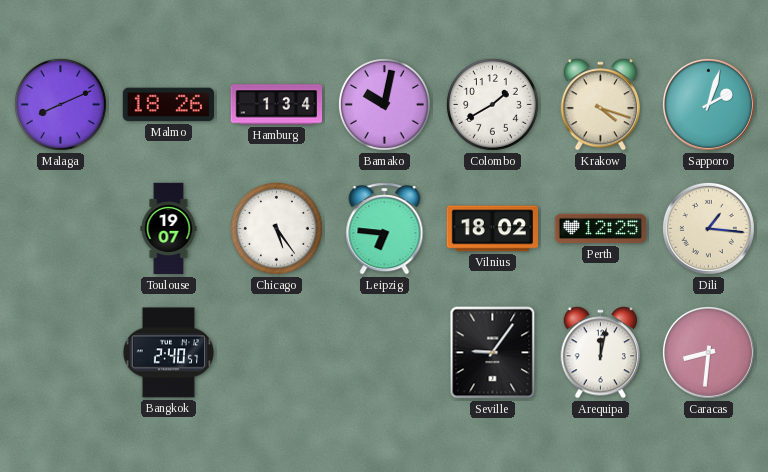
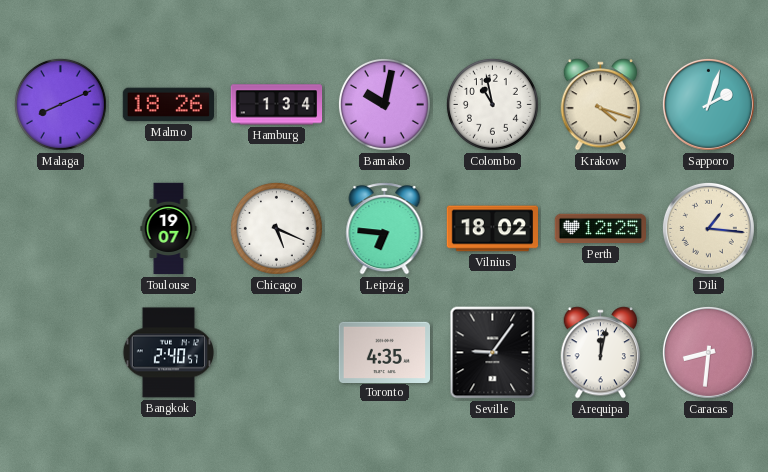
Colombo: 1:40 -> 10:58
Chicago: 5:24 -> 5:19
Toronto: none -> 4:35
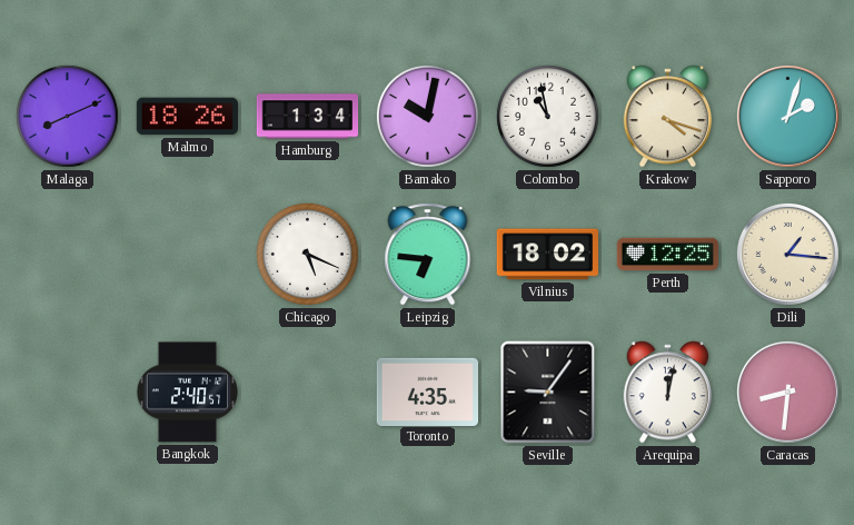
Toulouse: 19:07 -> none
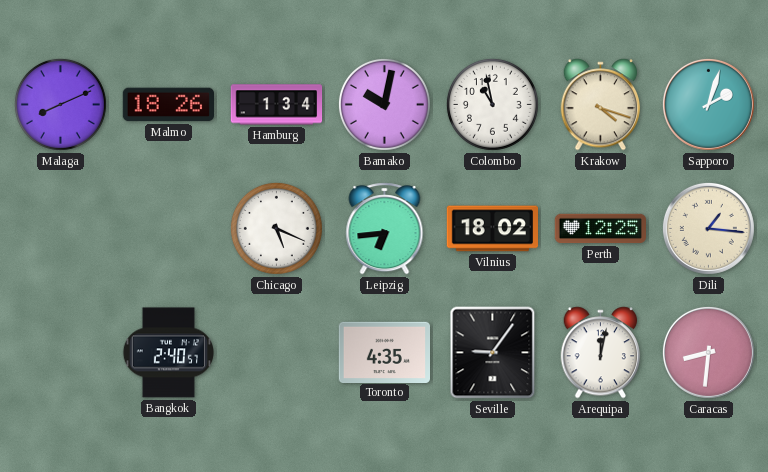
Leipzig: 6:46 -> 6:44
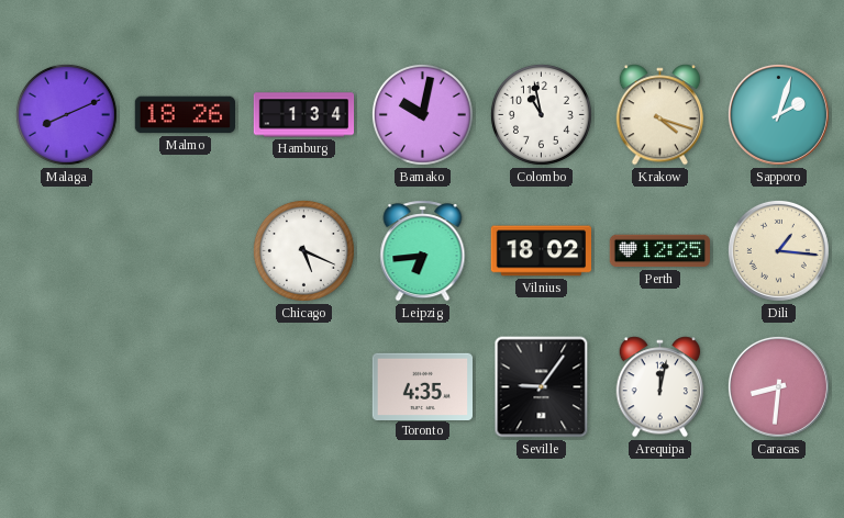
Bangkok: 2:40 -> none
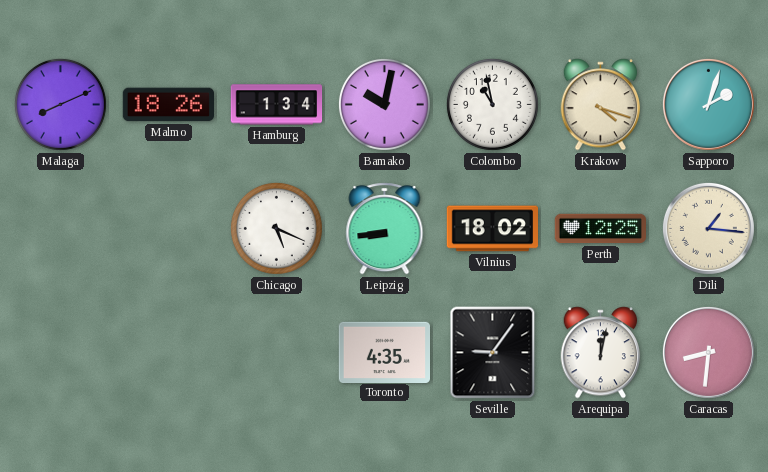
Leipzig: 6:44 -> 8:44
